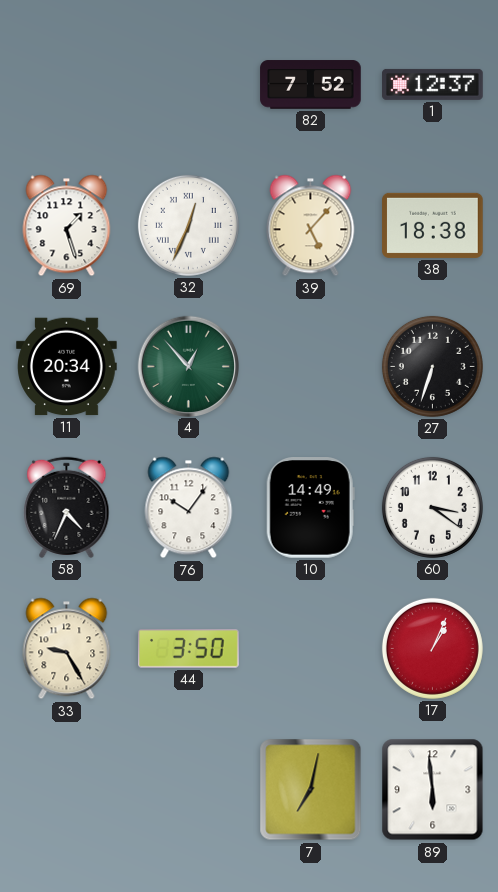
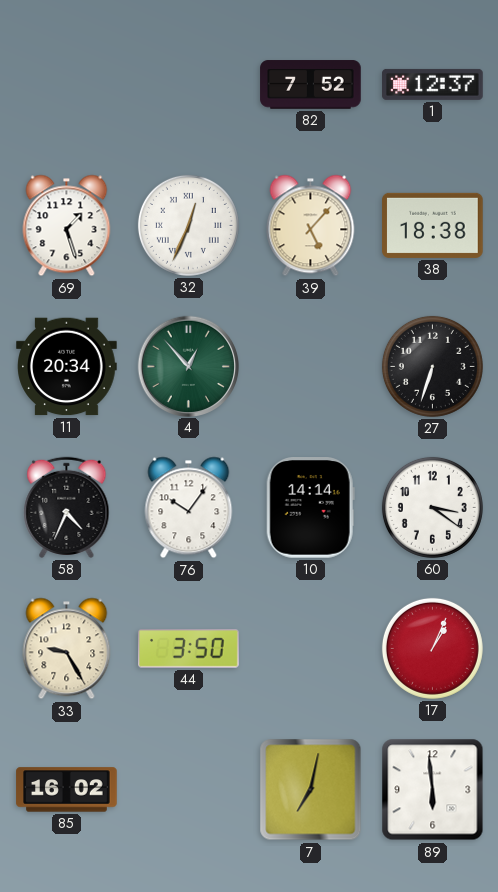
10: 14:49 -> 14:14
85: none -> 16:02
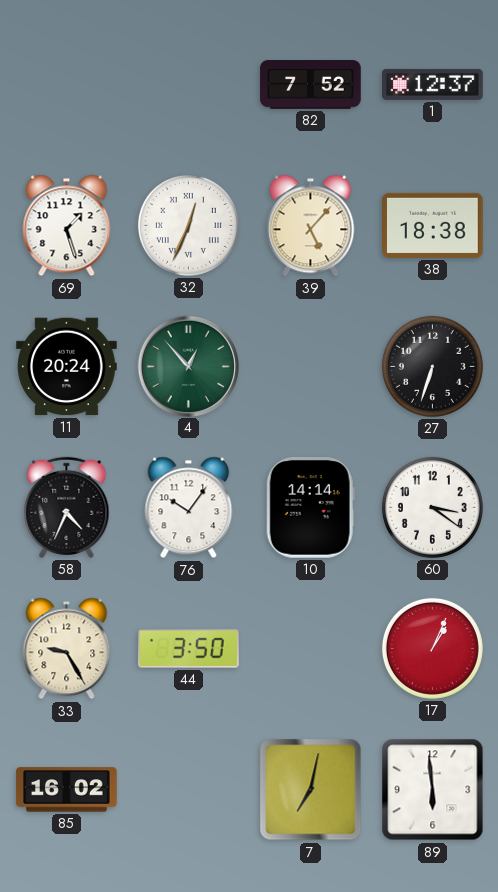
11: 20:34 -> 20:24
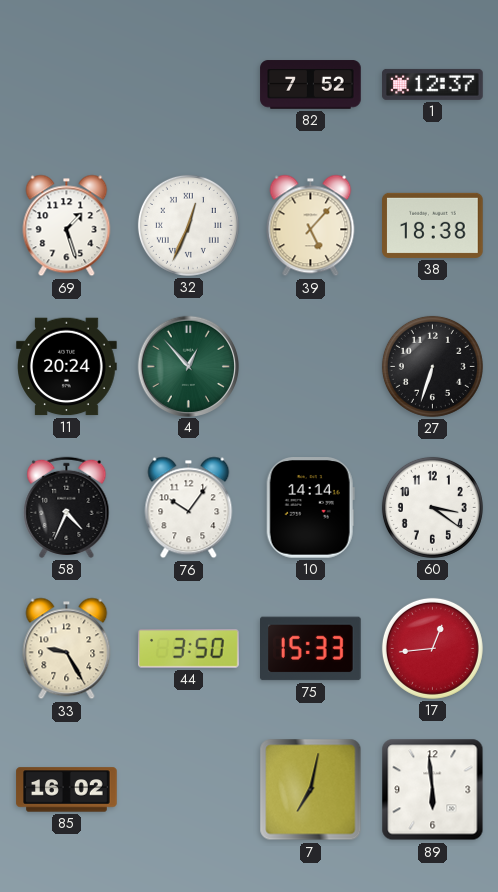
75: none -> 15:33
17: 1:04 -> 12:44
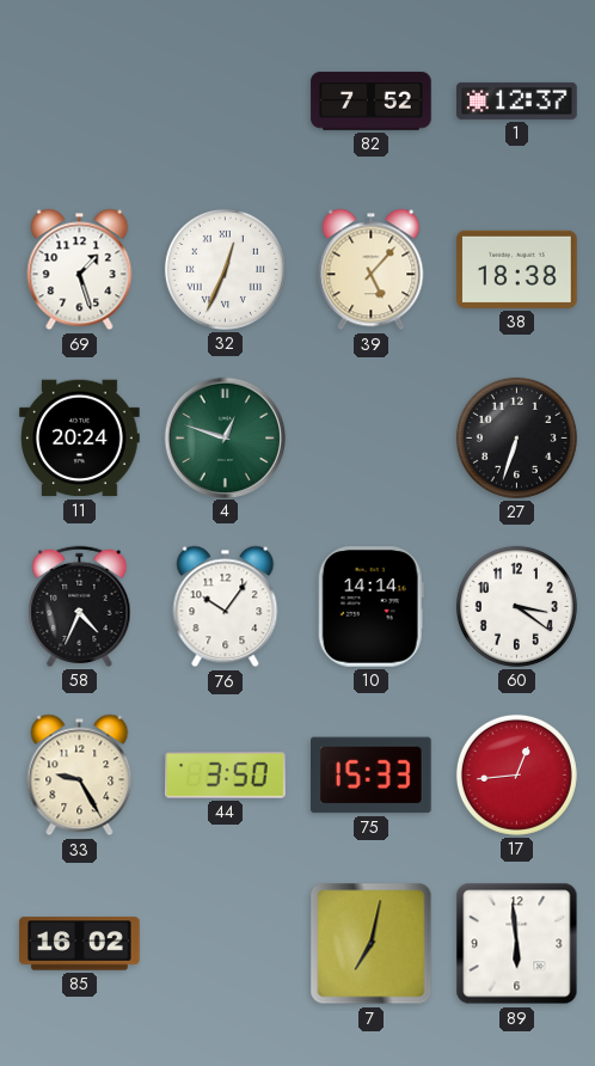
4: 12:53 -> 12:48
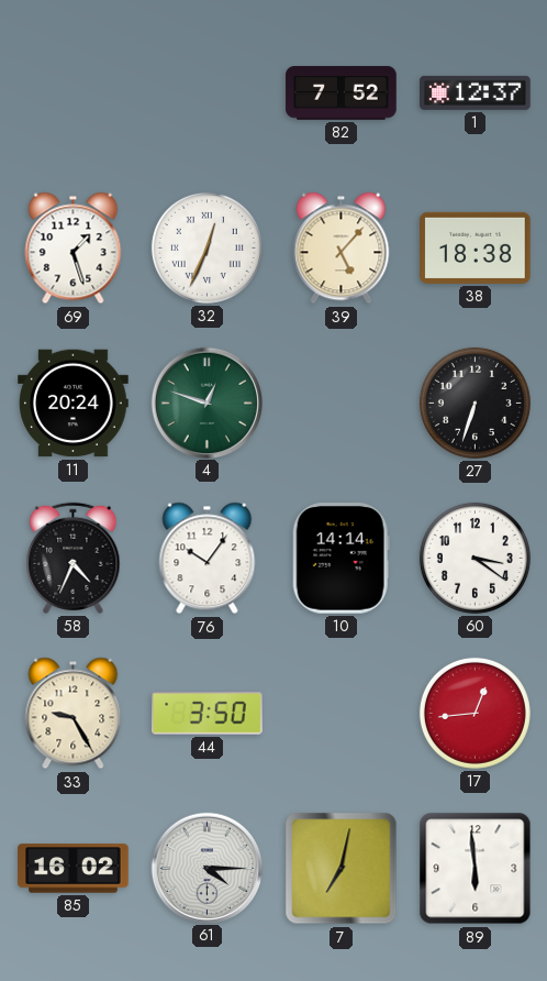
75: 15:33 -> none
61: none -> 4:15
